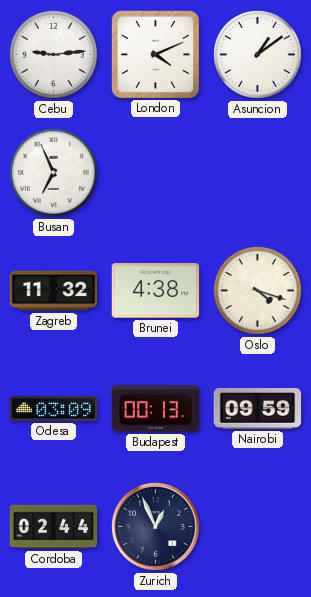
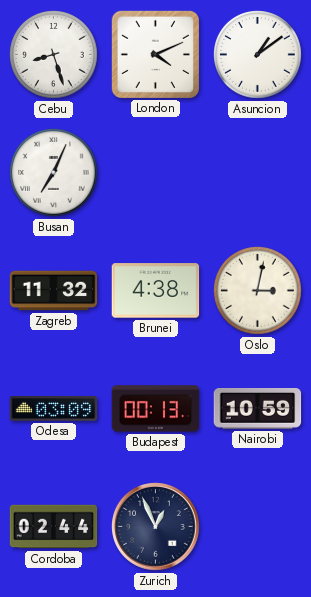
Cebu: 9:14 -> 8:27
Busan: 6:56 -> 7:04
Oslo: 4:18 -> 3:02
Nairobi: 09:59 -> 10:59
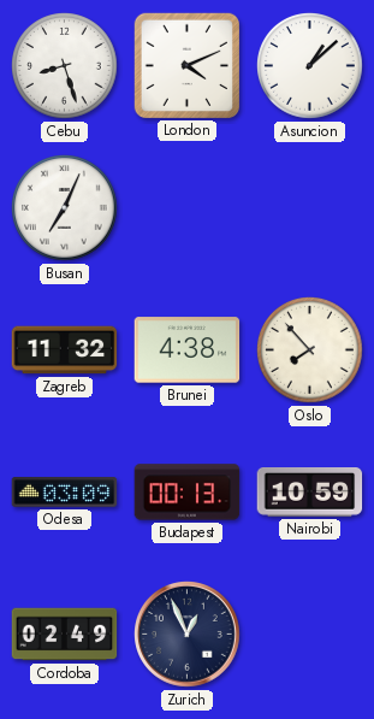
Asuncion: 1:09 -> 1:08
Oslo: 3:02 -> 7:53
Cordoba: 02:44 -> 02:49
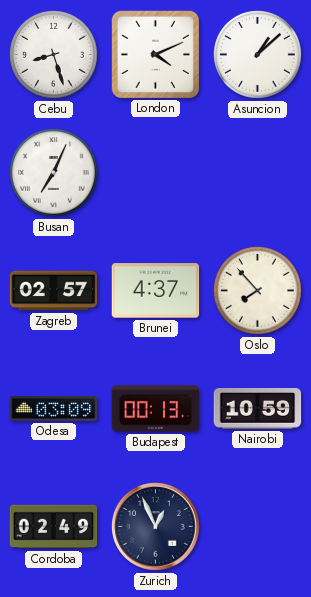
Zagreb: 11:32 -> 02:57
Brunei: 4:38 -> 4:37
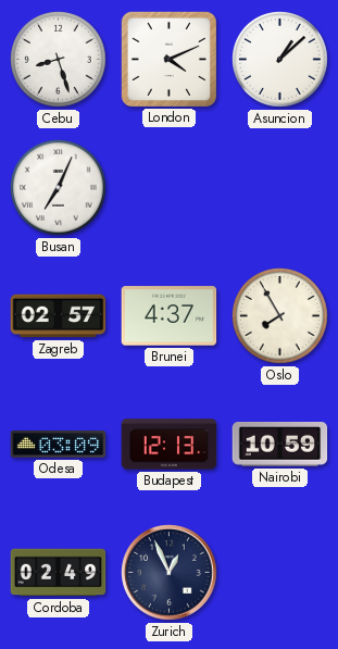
Oslo: 7:53 -> 7:55
Budapest: 00:13 -> 12:13
